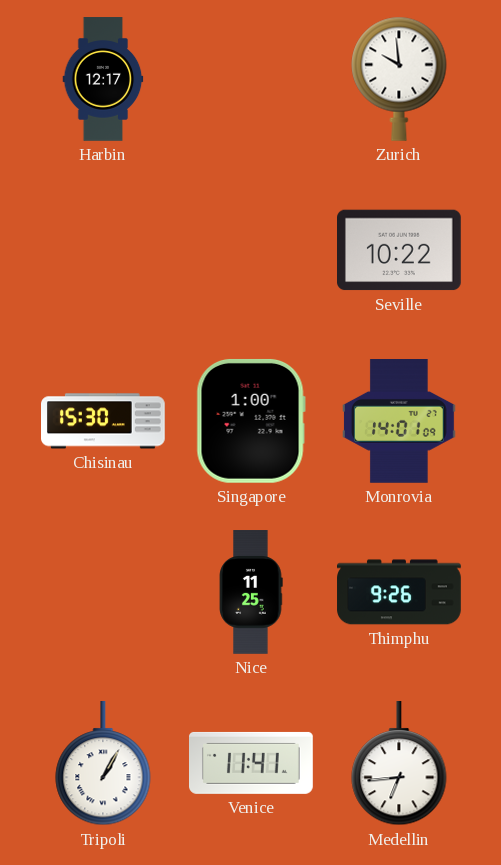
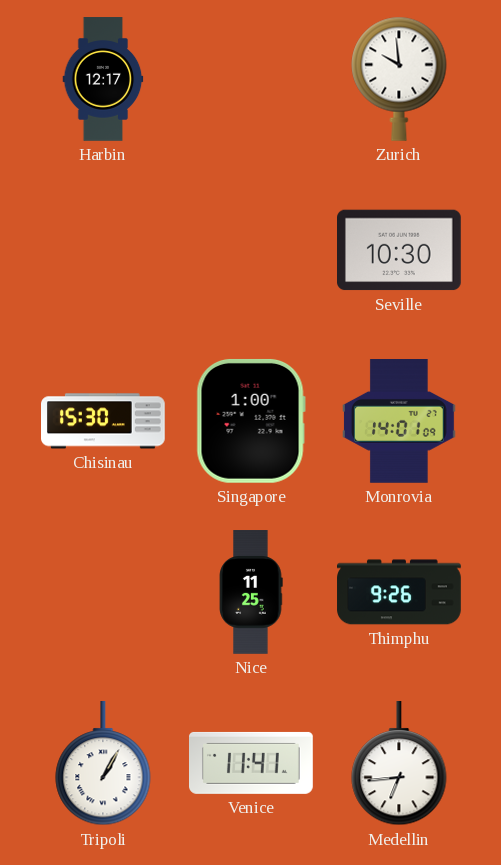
Seville: 10:22 -> 10:30
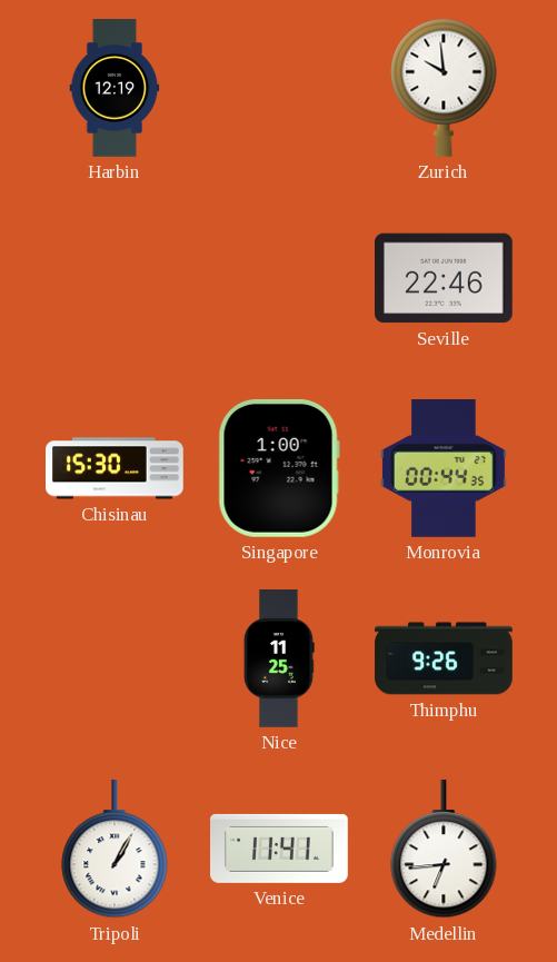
Harbin: 12:17 -> 12:19
Seville: 10:30 -> 22:46
Monrovia: 14:01 -> 00:44
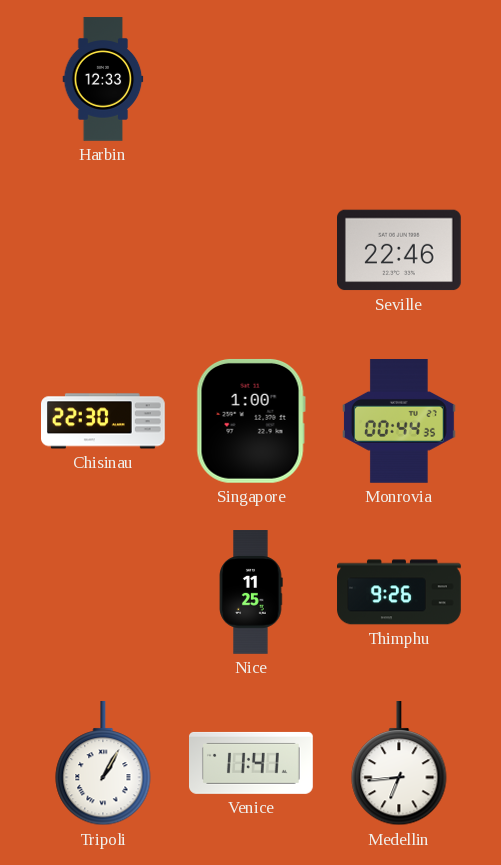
Harbin: 12:19 -> 12:33
Zurich: 9:59 -> none
Chisinau: 15:30 -> 22:30
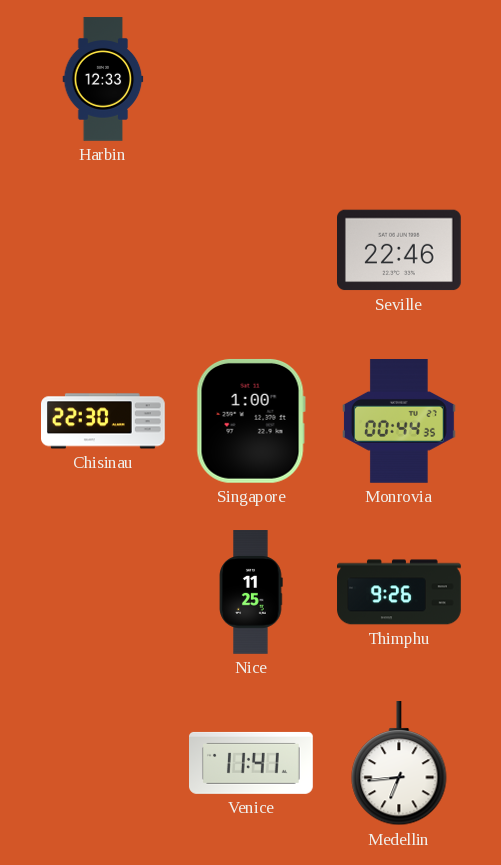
Tripoli: 1:05 -> none
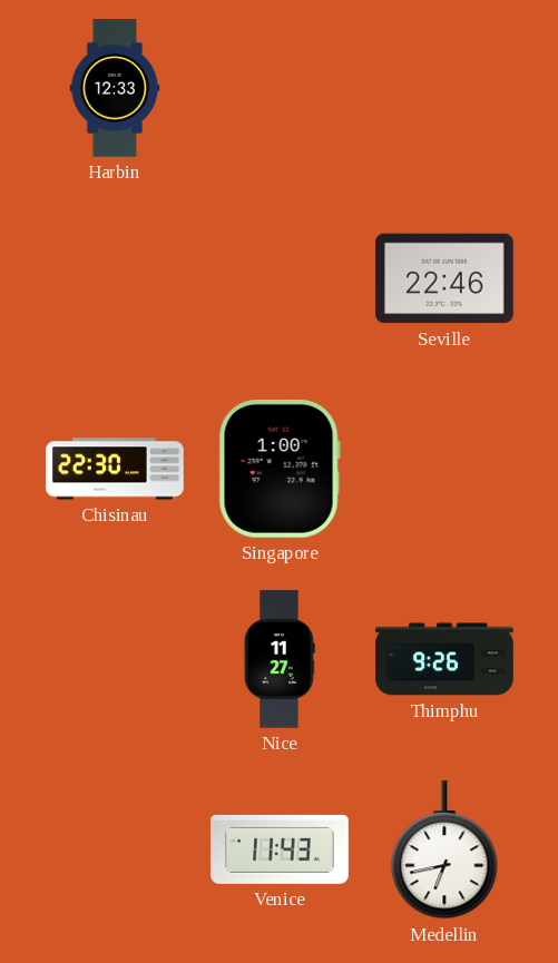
Monrovia: 00:44 -> none
Nice: 11:25 -> 11:27
Venice: 11:41 -> 11:43
Medellin: 6:44 -> 6:43
